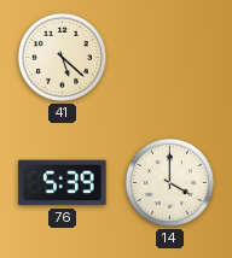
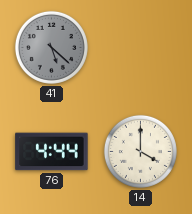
41 dial: cream -> grey
76: 5:39 -> 4:44
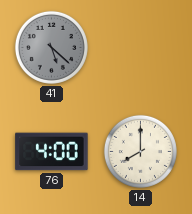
76: 4:44 -> 4:00
14: 4:00 -> 8:00
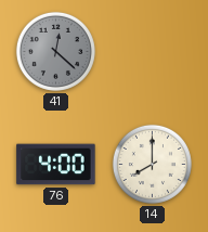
41: 5:22 -> 12:22
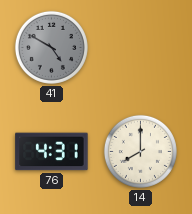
41: 12:22 -> 4:50
76: 4:00 -> 4:31
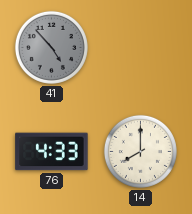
41: 4:50 -> 4:53
76: 4:31 -> 4:33
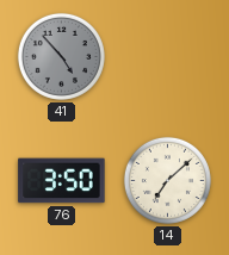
76: 4:33 -> 3:50
14: 8:00 -> 7:08
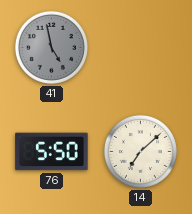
41: 4:53 -> 4:58
76: 3:50 -> 5:50
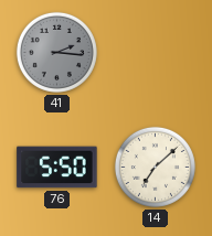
41: 4:58 -> 2:16
